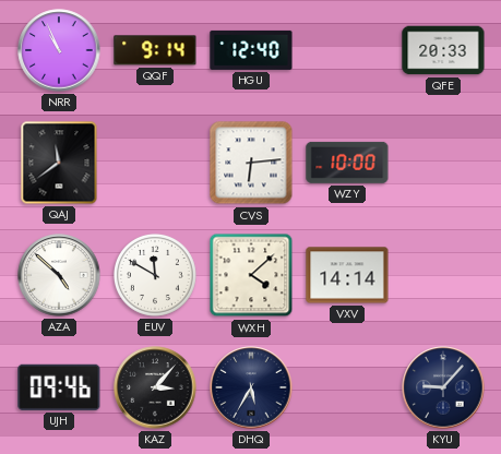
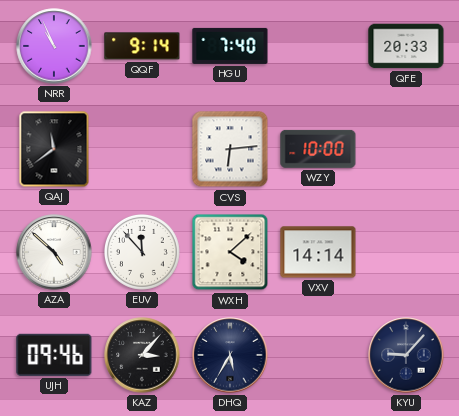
HGU: 12:40 -> 7:40
EUV: 11:50 -> 11:53
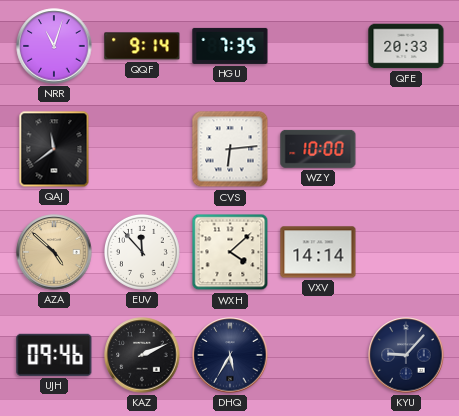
NRR: 10:56 -> 11:03
HGU: 7:40 -> 7:35
AZA dial: white -> champagne
KAZ: 3:07 -> 2:11
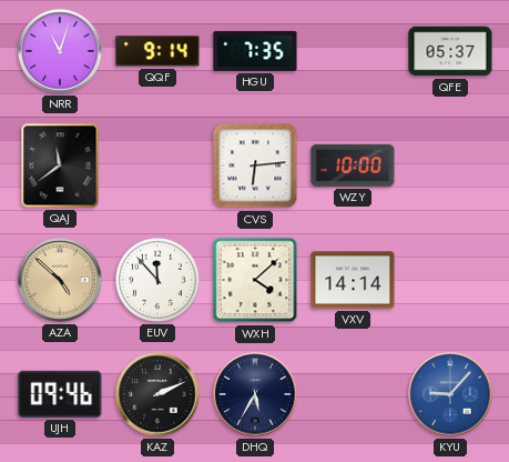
QFE: 20:33 -> 05:37
KYU dial: navy -> blue
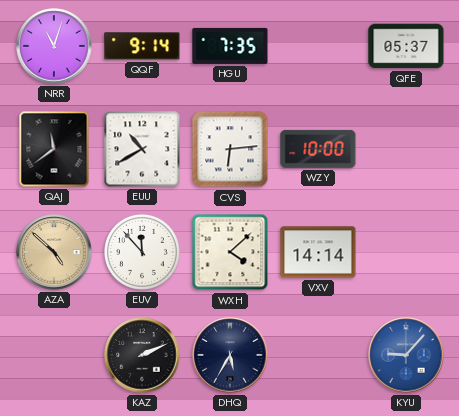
EUU: none -> 10:40
UJH: 09:46 -> none
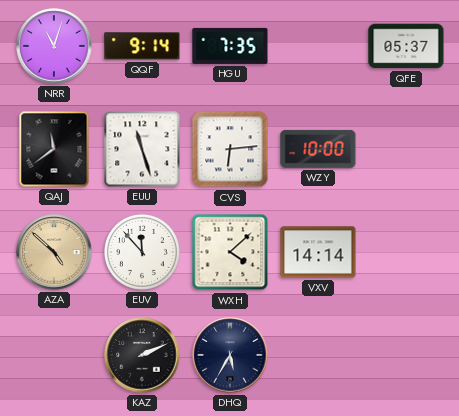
EUU: 10:40 -> 11:27
KYU: 9:07 -> none
